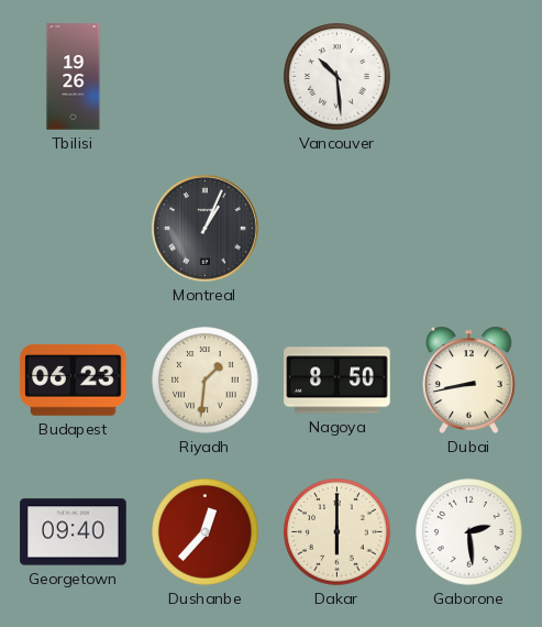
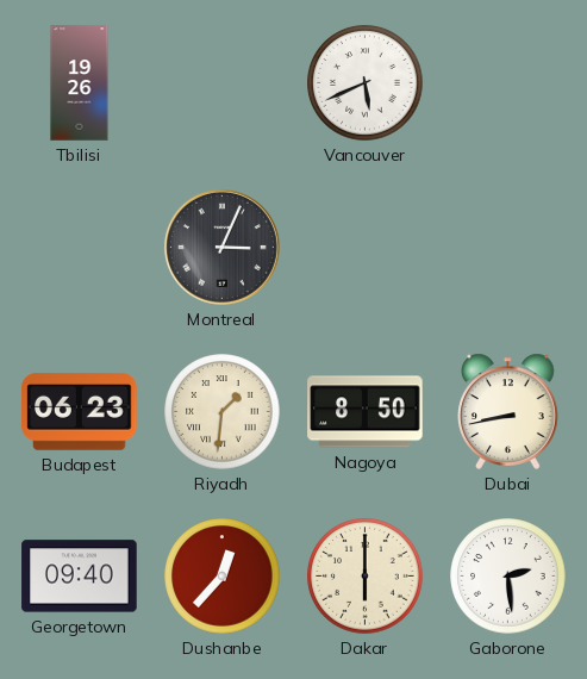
Vancouver: 10:29 -> 5:41
Montreal: 1:04 -> 3:04
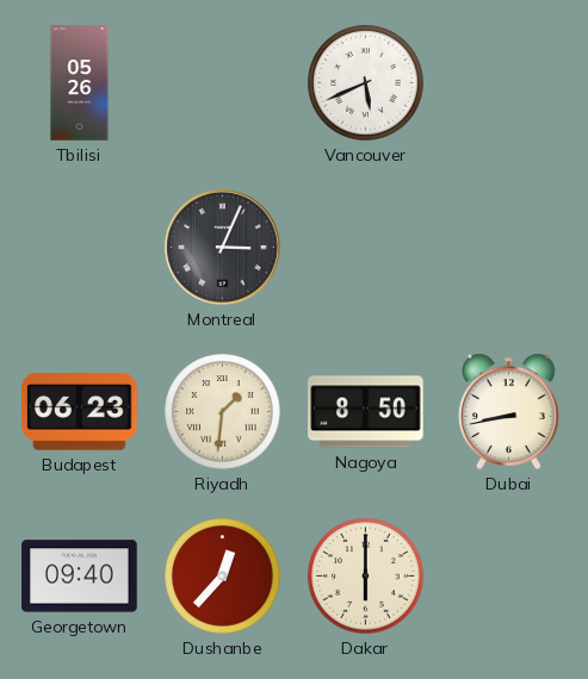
Tbilisi: 19:26 -> 05:26
Gaborone: 2:29 -> none
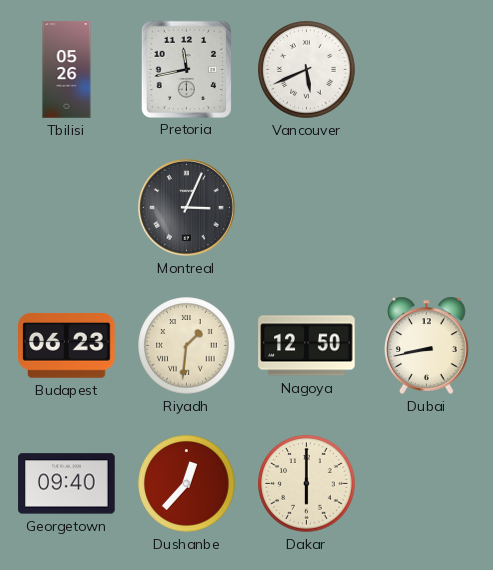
Pretoria: none -> 11:43
Nagoya: 8:50 -> 12:50
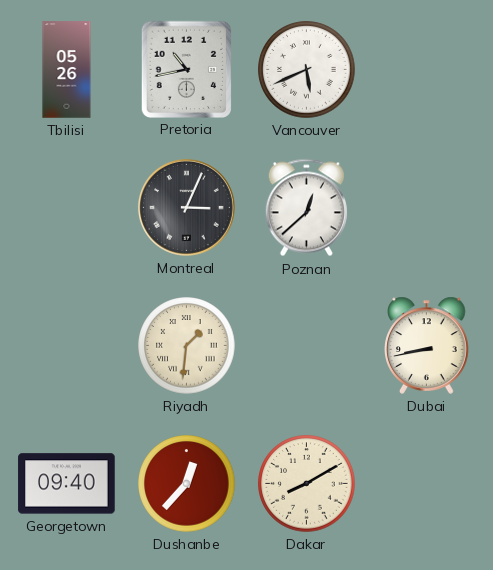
Pretoria: 11:43 -> 10:43
Poznan: none -> 12:38
Budapest: 06:23 -> none
Nagoya: 12:50 -> none
Dakar: 6:00 -> 8:10
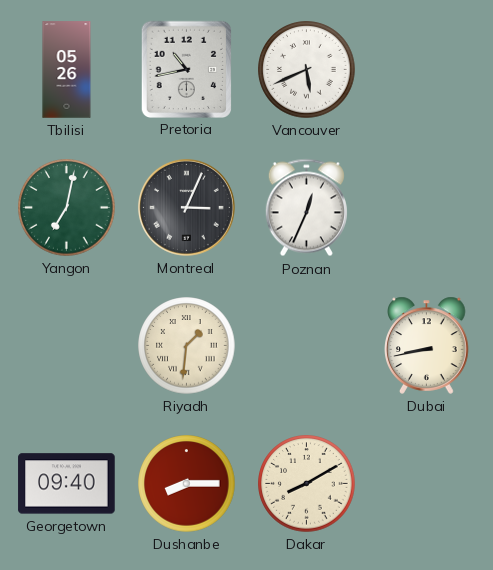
Yangon: none -> 7:02
Poznan: 12:38 -> 12:34
Dushanbe: 12:37 -> 8:15
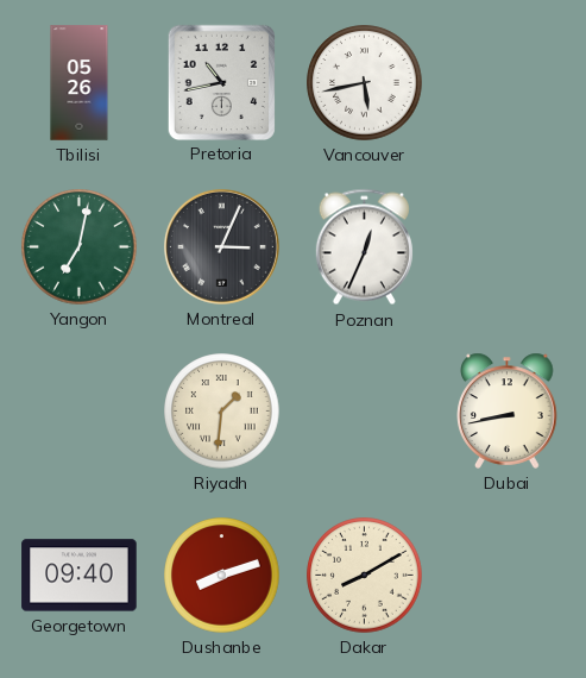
Vancouver: 5:41 -> 5:43
Dushanbe: 8:15 -> 8:12
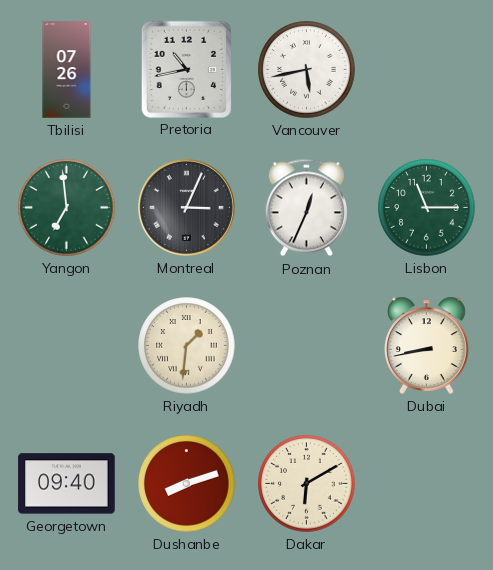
Tbilisi: 05:26 -> 07:26
Yangon: 7:02 -> 6:59
Lisbon: none -> 11:15
Dakar: 8:10 -> 6:10
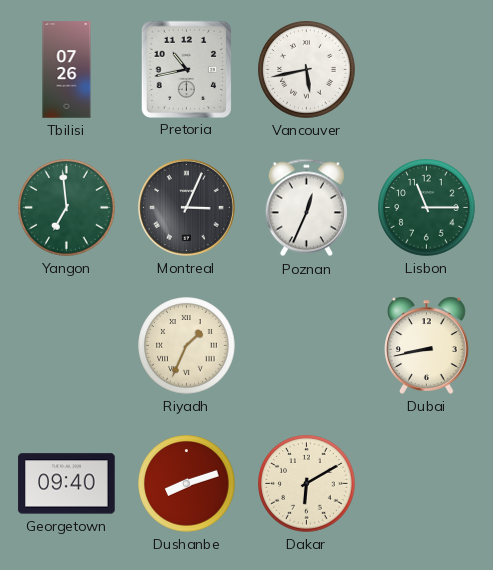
Riyadh: 1:31 -> 1:34
